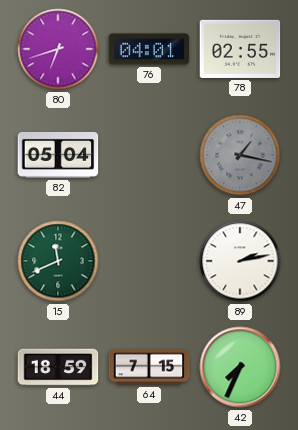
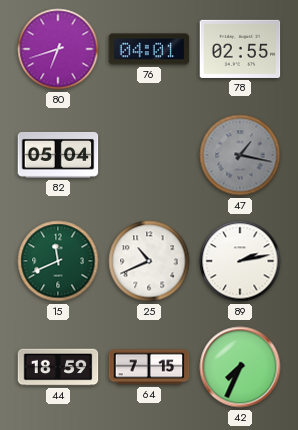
25: none -> 10:41
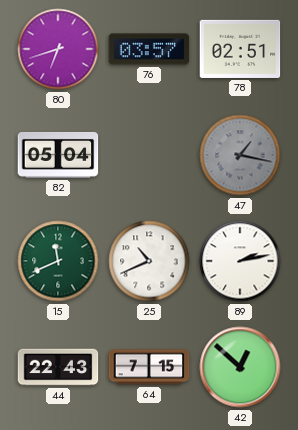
76: 04:01 -> 03:57
78: 02:55 -> 02:51
44: 18:59 -> 22:43
42: 7:34 -> 12:52
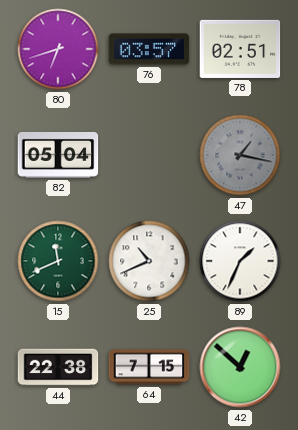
89: 2:13 -> 1:34
44: 22:43 -> 22:38
